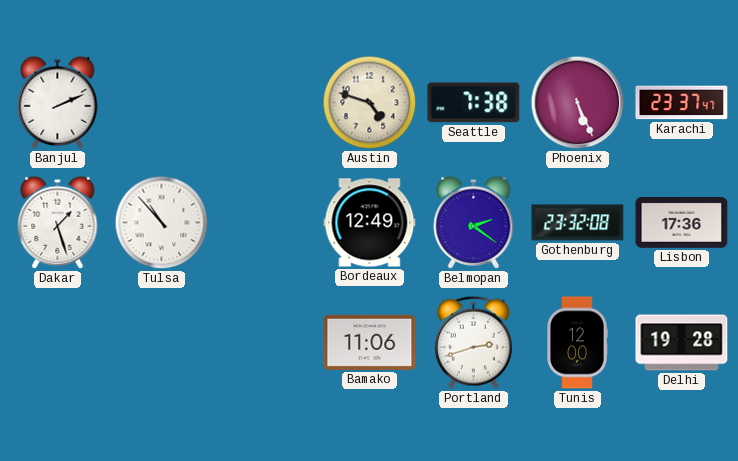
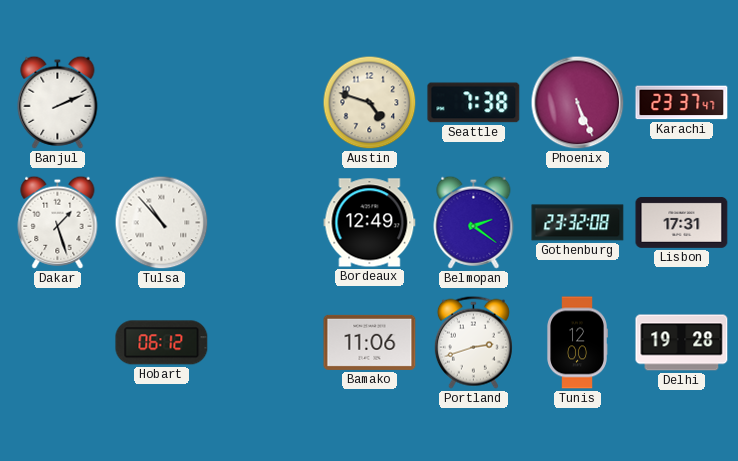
Lisbon: 17:36 -> 17:31
Hobart: none -> 06:12
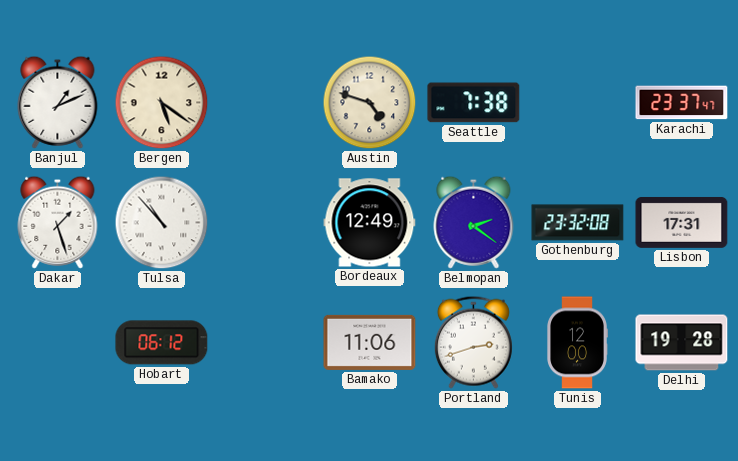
Banjul: 2:11 -> 1:11
Bergen: none -> 5:21
Phoenix: 5:26 -> none
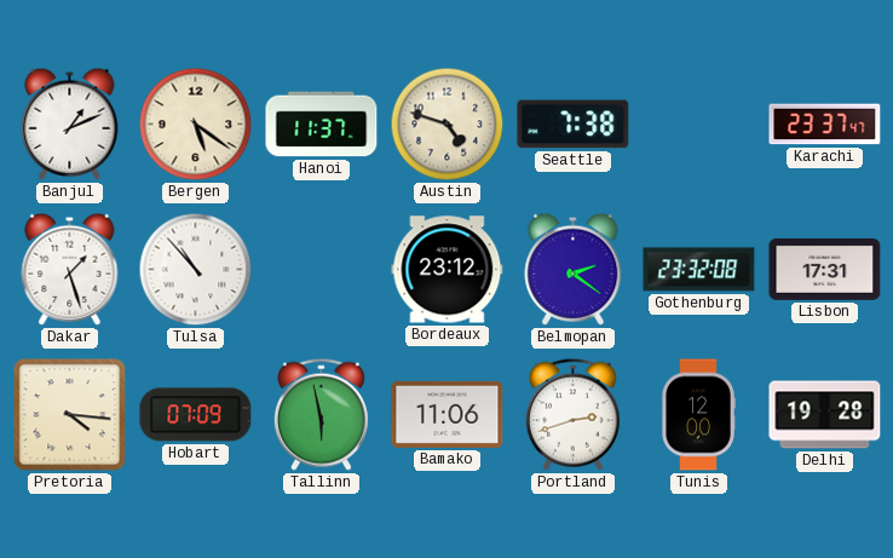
Hanoi: none -> 11:37
Bordeaux: 12:49 -> 23:12
Pretoria: none -> 4:16
Hobart: 06:12 -> 07:09
Tallinn: none -> 5:58
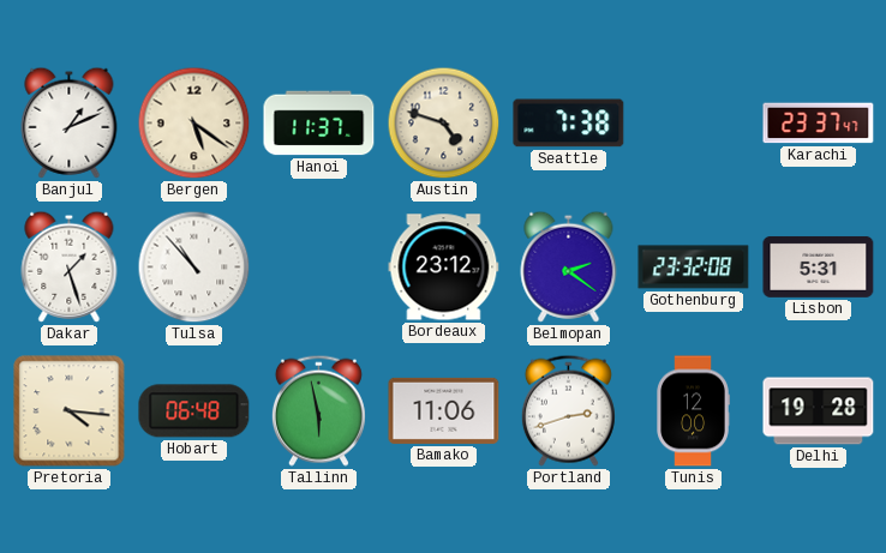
Lisbon: 17:31 -> 5:31
Hobart: 07:09 -> 06:48
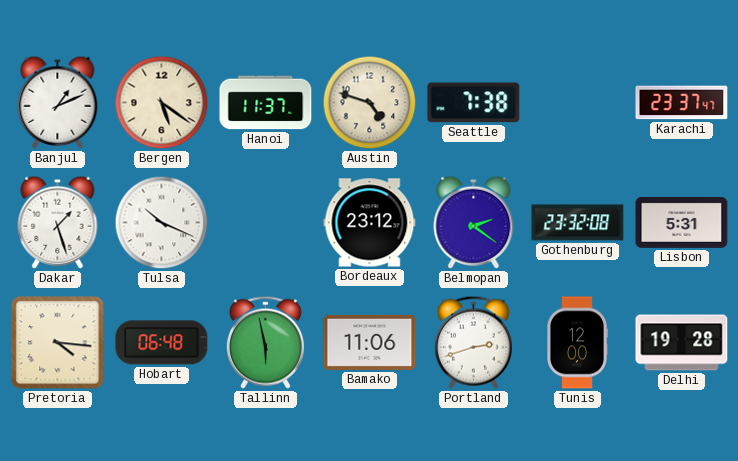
Tulsa: 10:53 -> 10:19
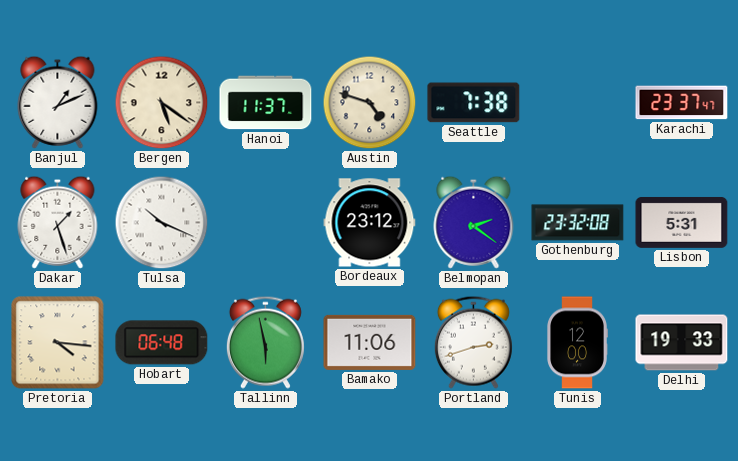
Delhi: 19:28 -> 19:33
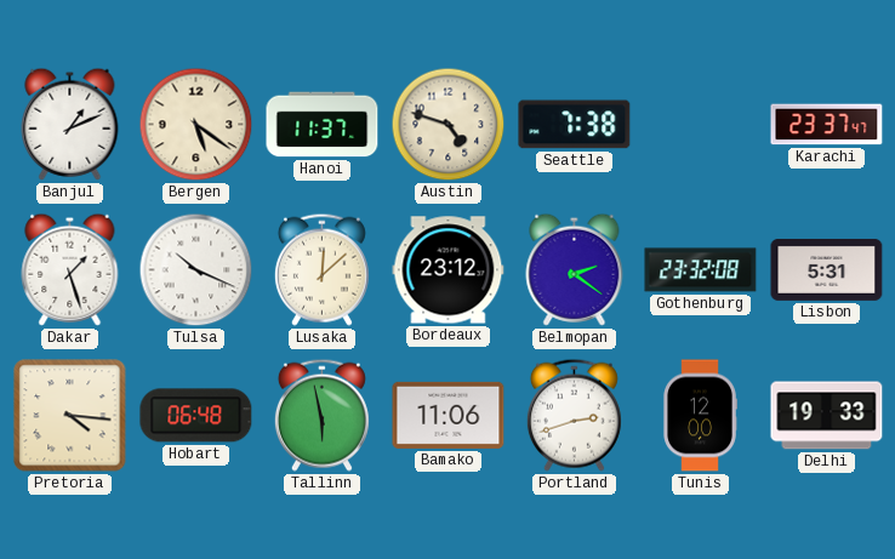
Lusaka: none -> 12:08
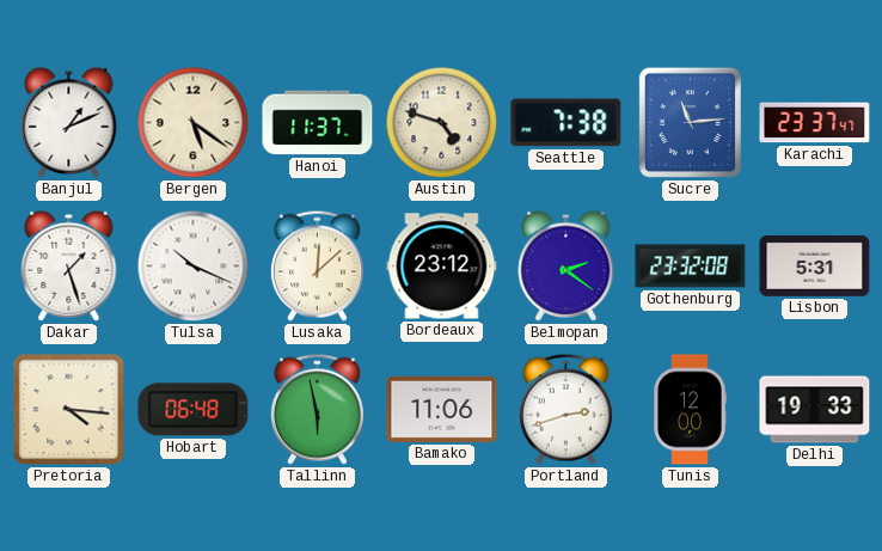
Sucre: none -> 11:14
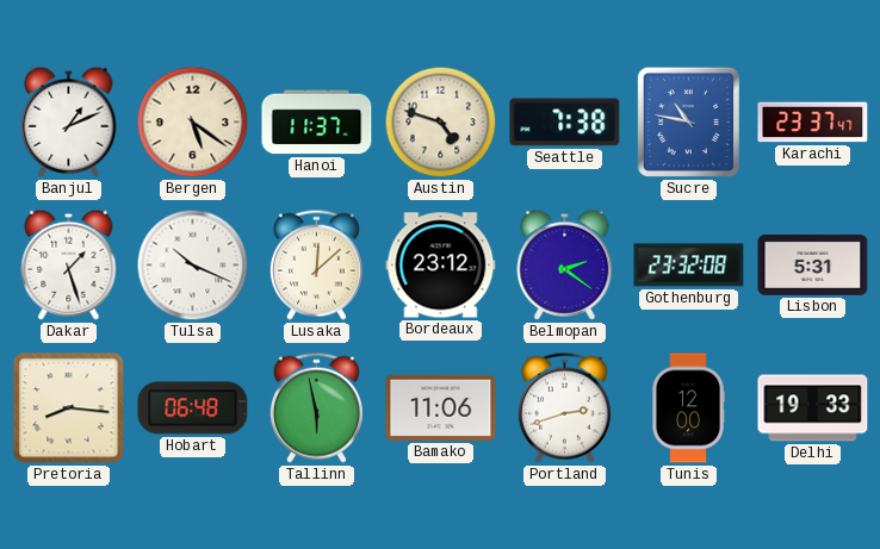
Sucre: 11:14 -> 10:47
Pretoria: 4:16 -> 8:16
